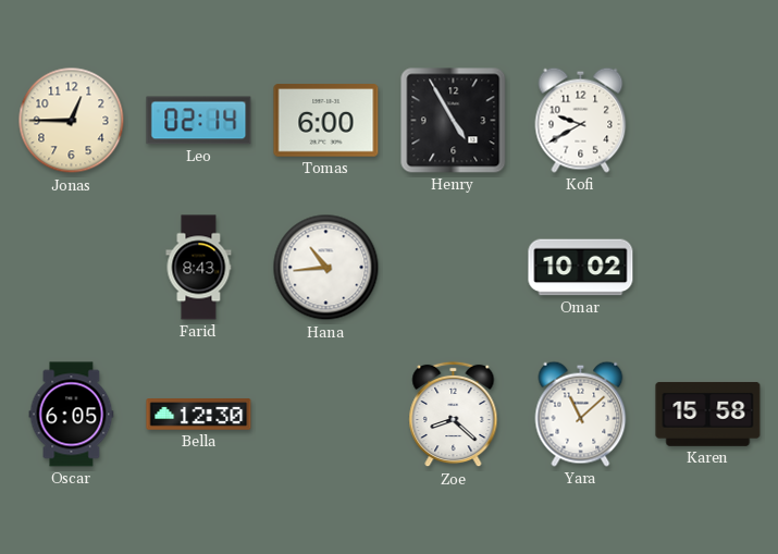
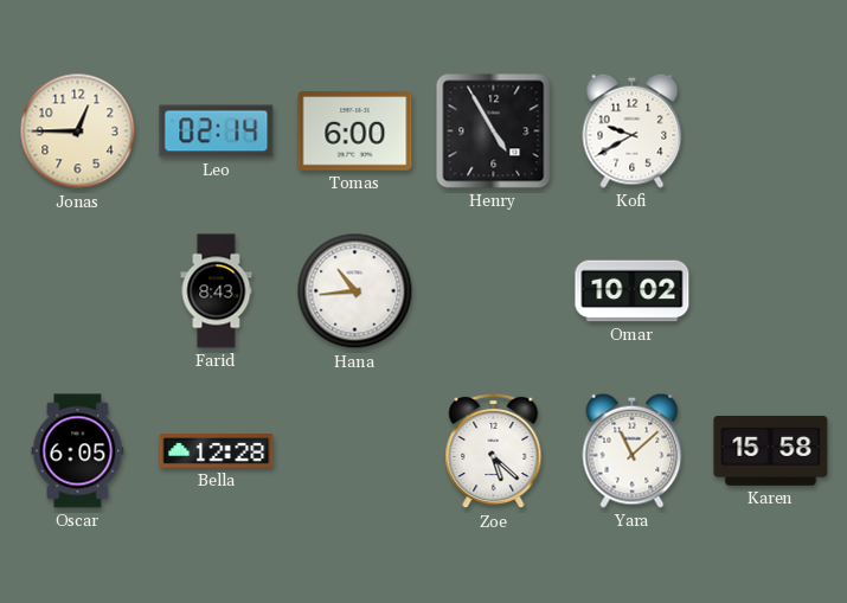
Bella: 12:30 -> 12:28
Zoe: 8:22 -> 5:22
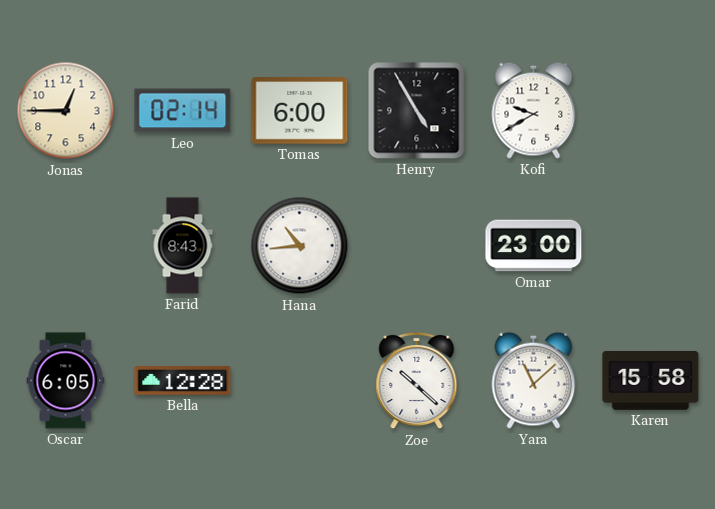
Omar: 10:02 -> 23:00
Zoe: 5:22 -> 10:22
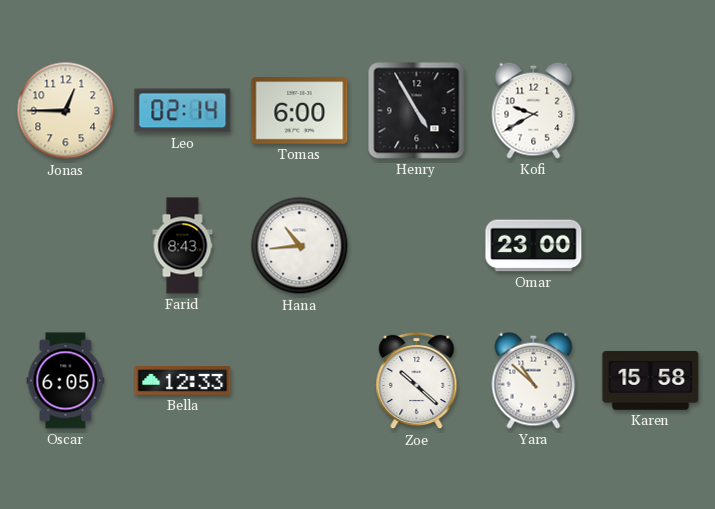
Bella: 12:28 -> 12:33
Yara: 11:08 -> 10:52
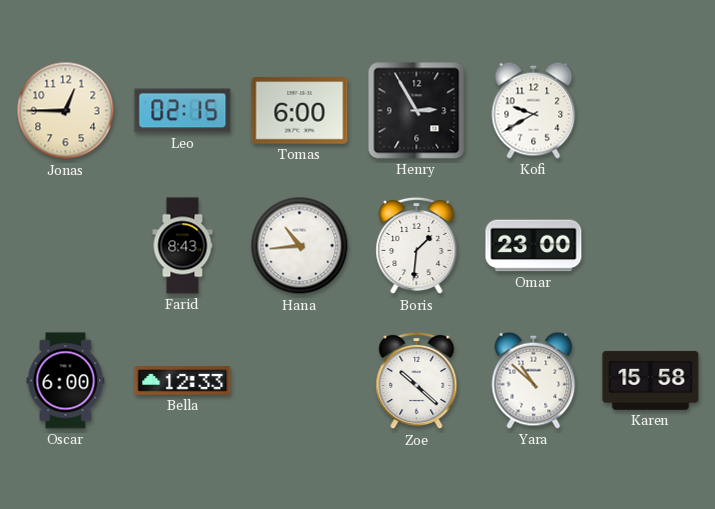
Leo: 02:14 -> 02:15
Henry: 4:55 -> 2:55
Boris: none -> 1:31
Oscar: 6:05 -> 6:00
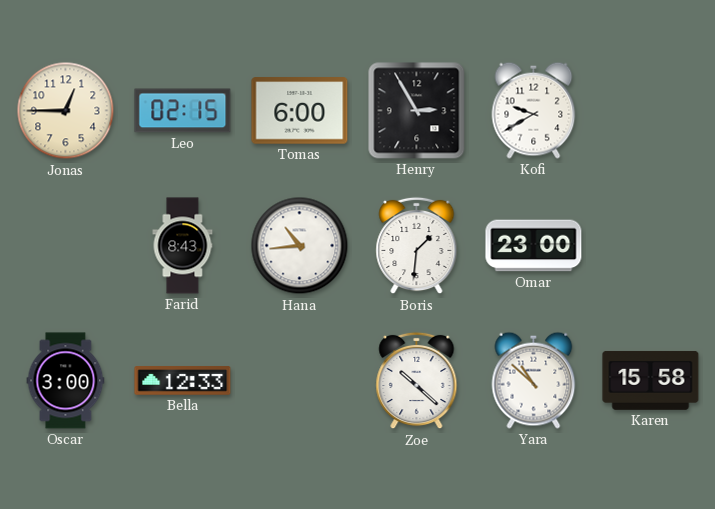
Oscar: 6:00 -> 3:00
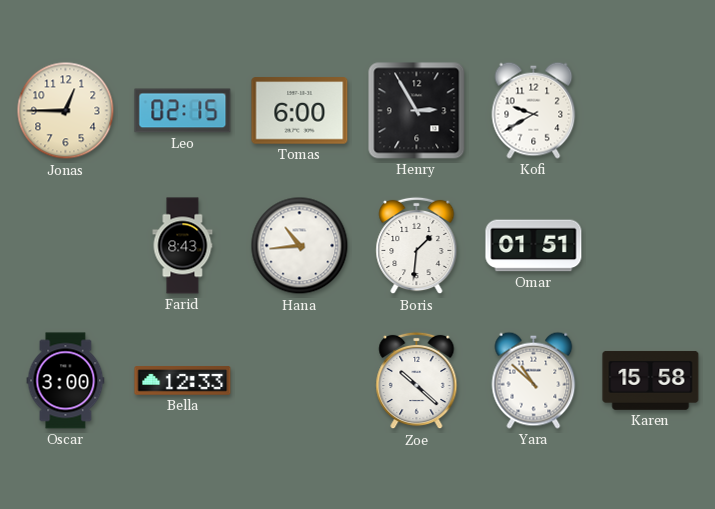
Omar: 23:00 -> 01:51
